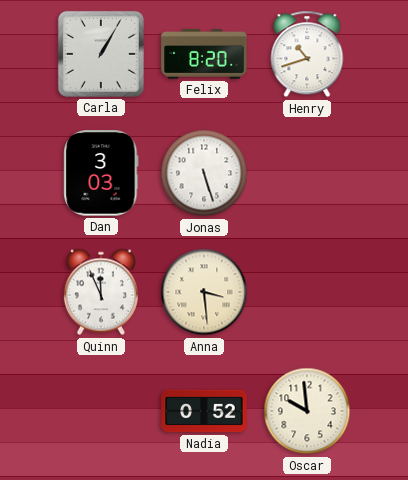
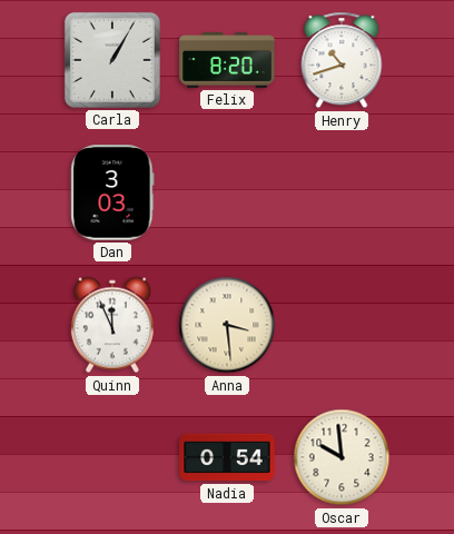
Jonas: 5:27 -> none
Nadia: 0:52 -> 0:54
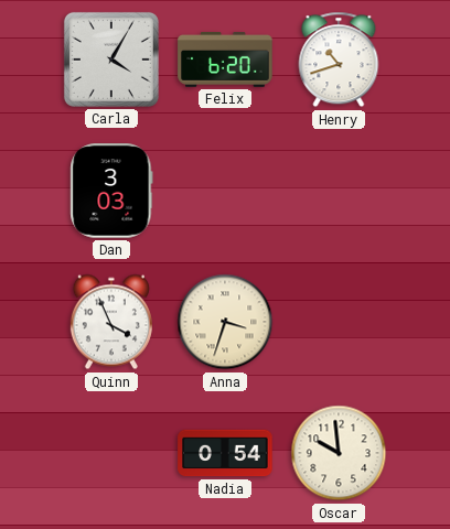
Carla: 1:05 -> 4:05
Felix: 8:20 -> 6:20
Quinn: 11:56 -> 3:56
Anna: 3:29 -> 3:33
